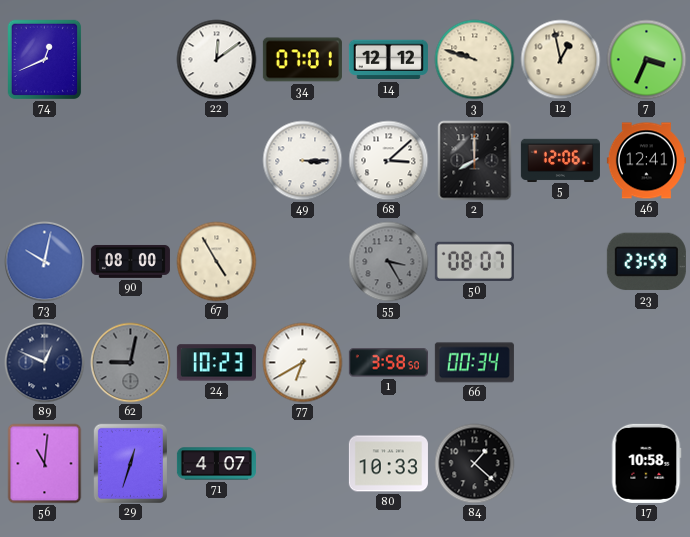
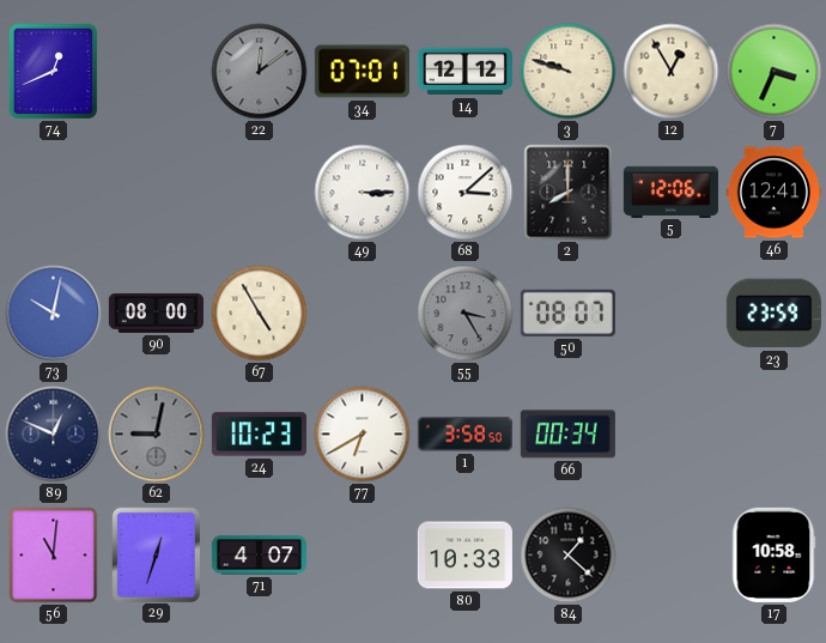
22 dial: white -> grey
12: 12:58 -> 12:55
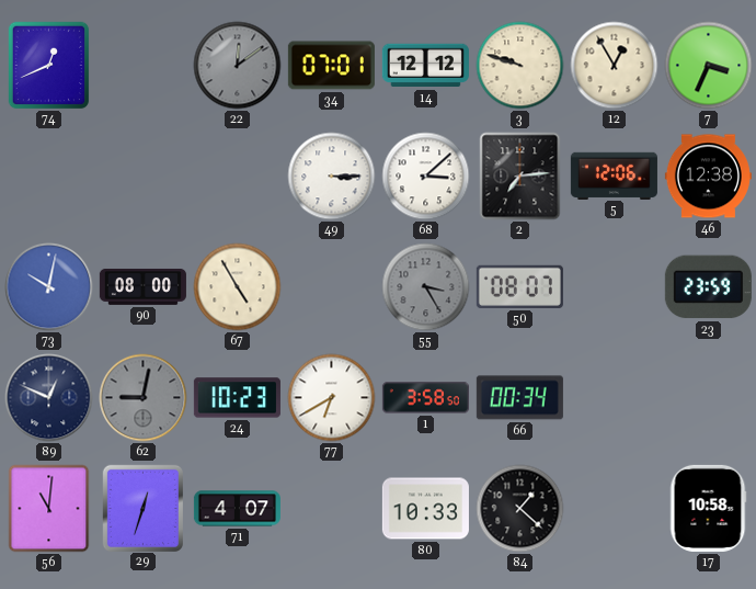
2: 8:00 -> 7:14
46: 12:41 -> 12:38
